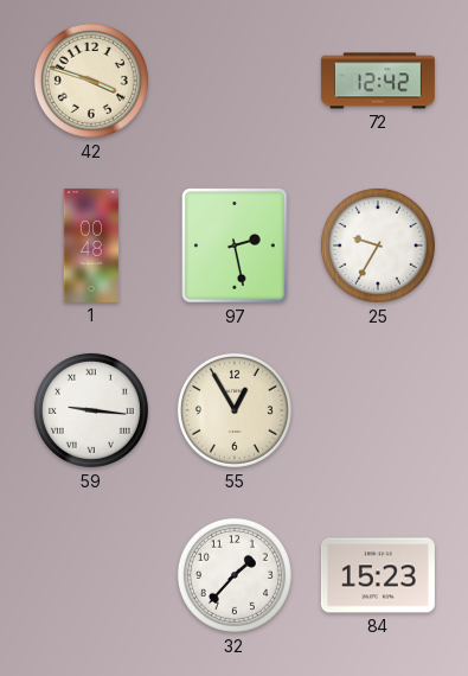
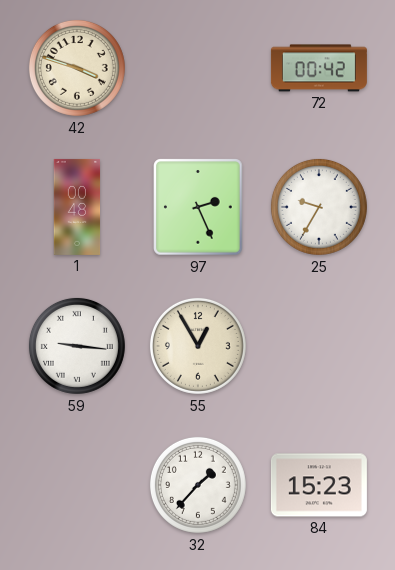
72: 12:42 -> 00:42
97: 2:28 -> 2:26
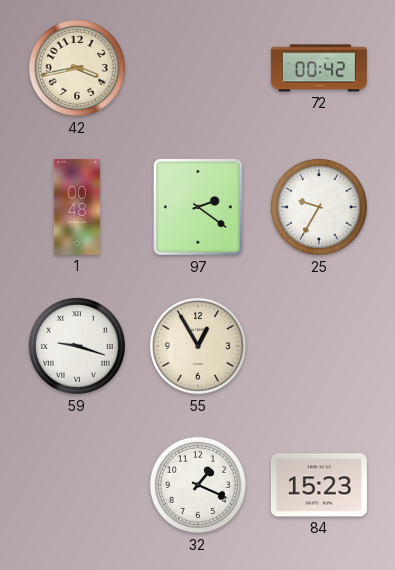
42: 3:48 -> 3:43
97: 2:26 -> 2:21
59: 9:16 -> 9:18
32: 1:37 -> 1:19
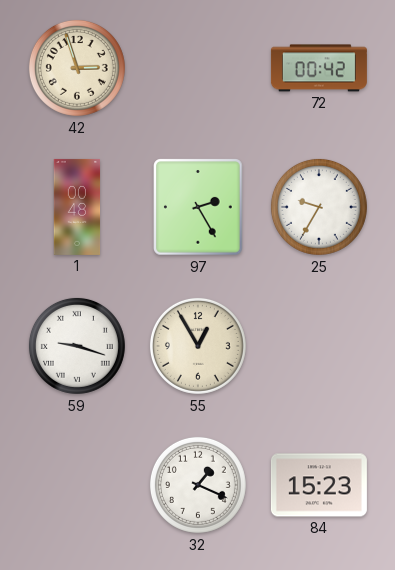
42: 3:43 -> 2:57
97: 2:21 -> 2:25
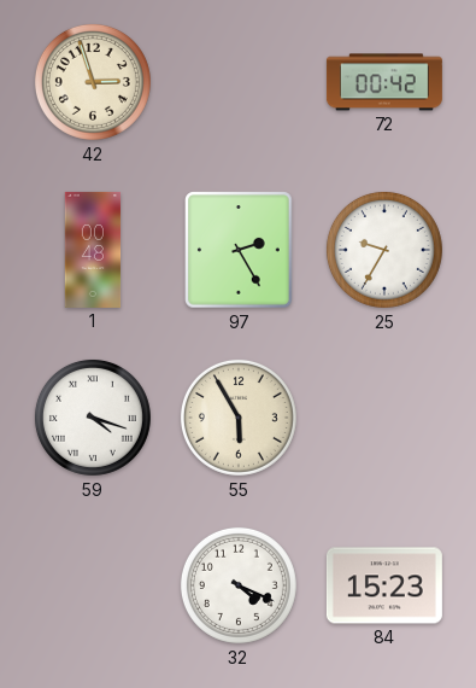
59: 9:18 -> 4:18
55: 12:55 -> 5:55
32: 1:19 -> 4:19
